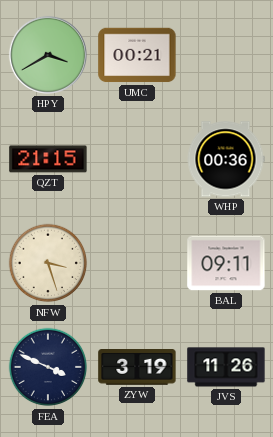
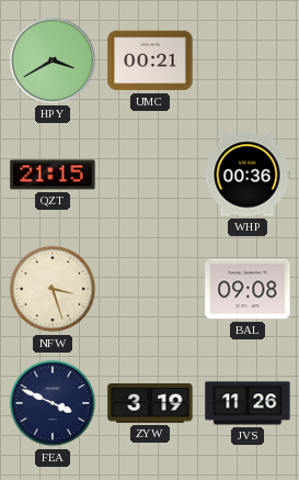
BAL: 09:11 -> 09:08
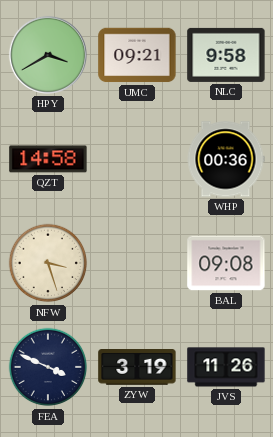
UMC: 00:21 -> 09:21
NLC: none -> 9:58
QZT: 21:15 -> 14:58
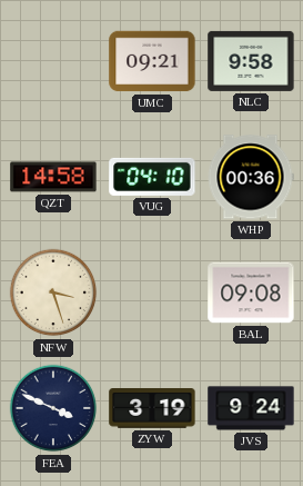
HPY: 3:40 -> none
VUG: none -> 04:10
JVS: 11:26 -> 9:24
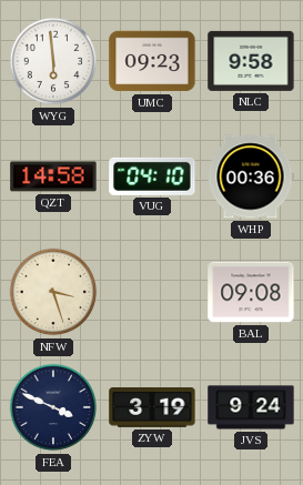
WYG: none -> 5:59
UMC: 09:21 -> 09:23
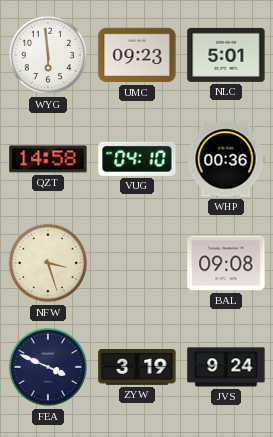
NLC: 9:58 -> 5:01
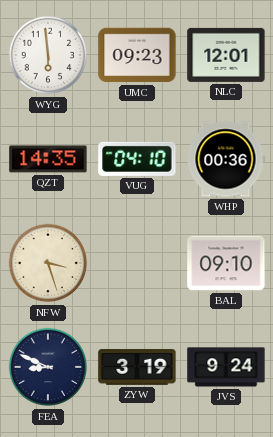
NLC: 5:01 -> 12:01
QZT: 14:58 -> 14:35
BAL: 09:08 -> 09:10
FEA: 3:49 -> 8:49
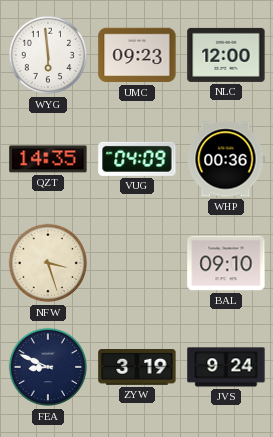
NLC: 12:01 -> 12:00
VUG: 04:10 -> 04:09
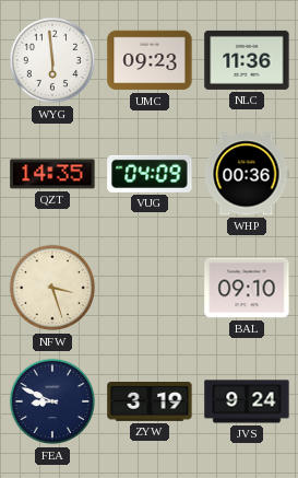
NLC: 12:00 -> 11:36
